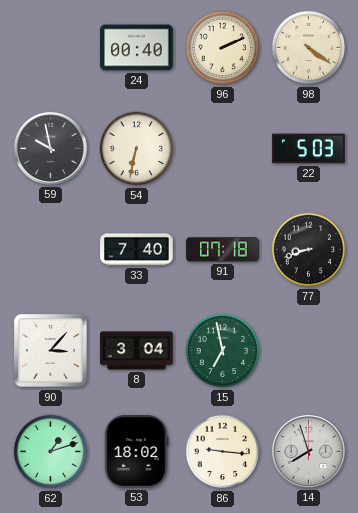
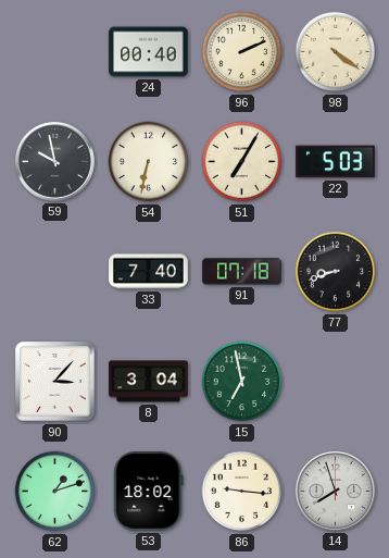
51: none -> 7:05
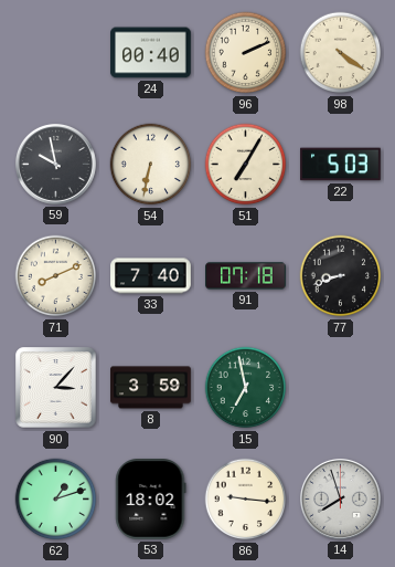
71: none -> 8:11
8: 3:04 -> 3:59
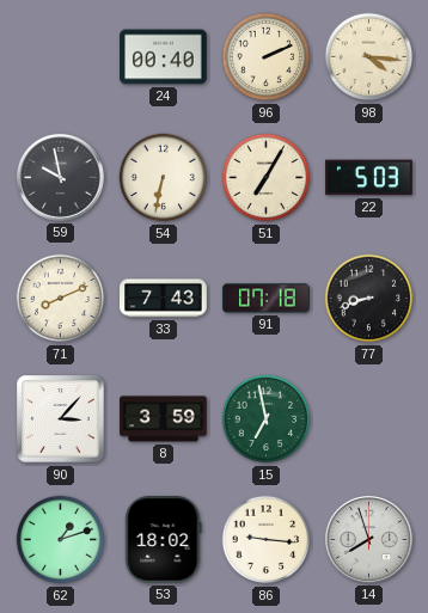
98: 4:21 -> 4:16
33: 7:40 -> 7:43
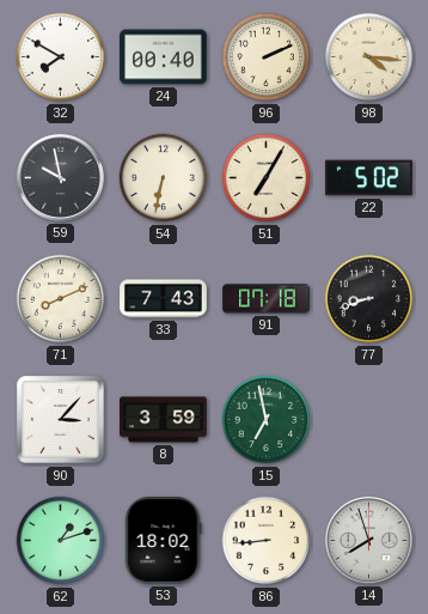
32: none -> 7:50
22: 5:03 -> 5:02
86: 9:16 -> 8:44
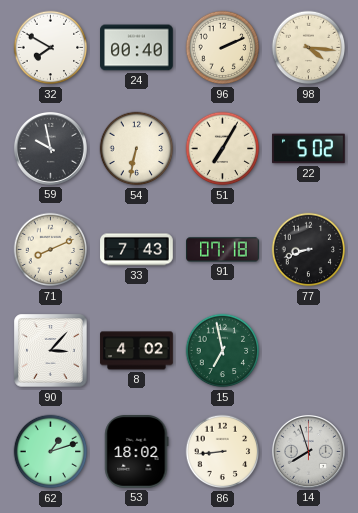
8: 3:59 -> 4:02
